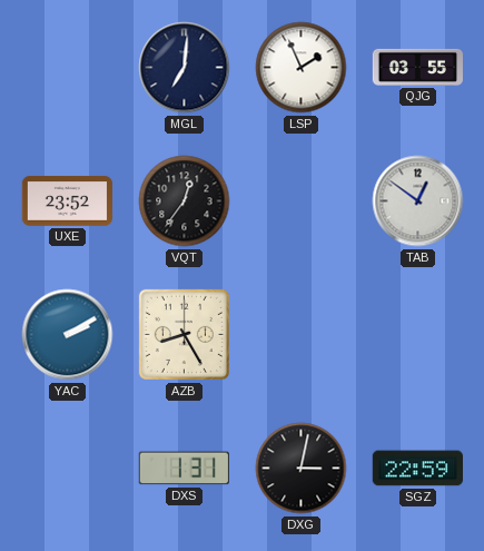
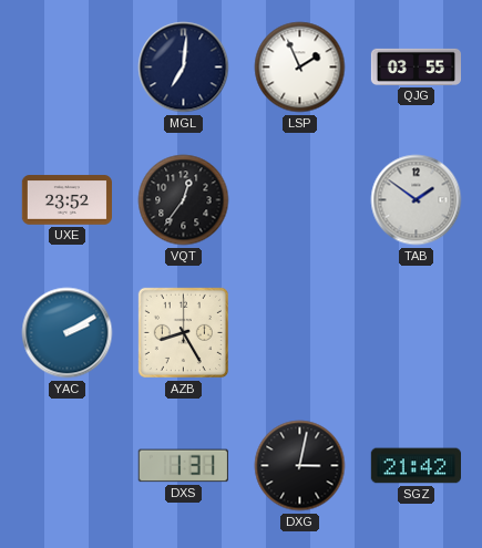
TAB: 12:51 -> 1:51
SGZ: 22:59 -> 21:42
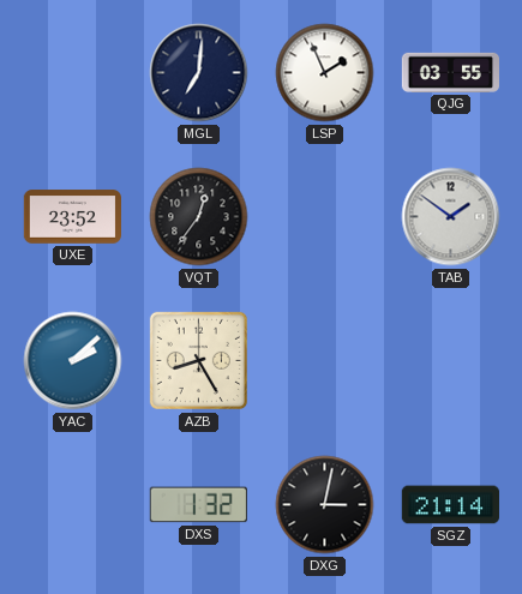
YAC: 2:10 -> 2:08
DXS: 1:31 -> 1:32
SGZ: 21:42 -> 21:14
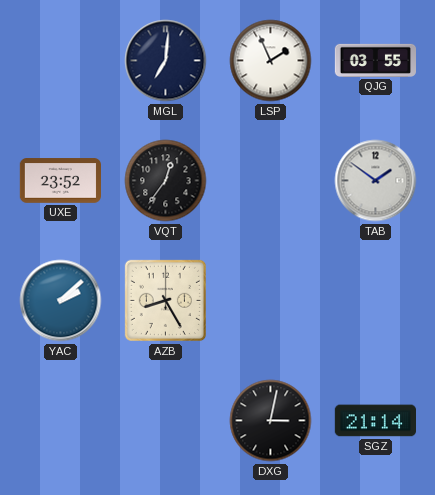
DXS: 1:32 -> none
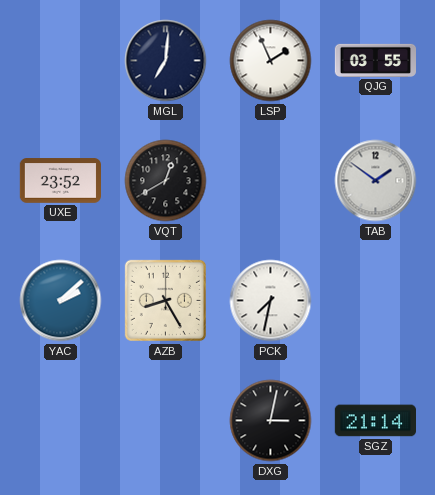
VQT: 12:36 -> 12:40
PCK: none -> 7:32
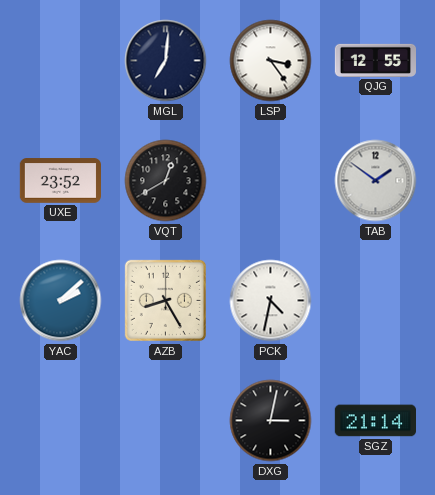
LSP: 1:56 -> 3:24
QJG: 03:55 -> 12:55
PCK: 7:32 -> 4:32
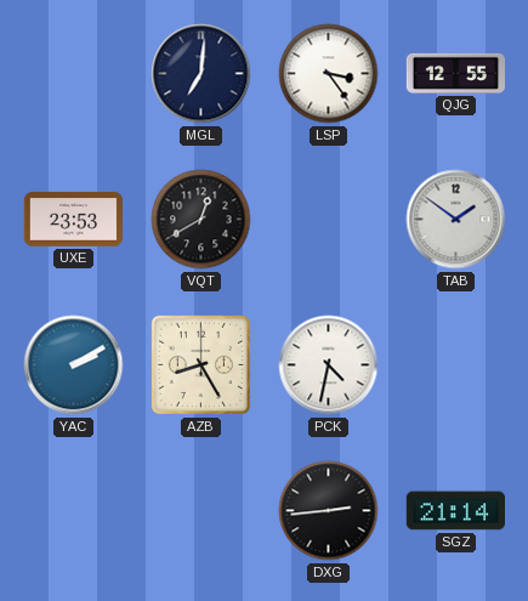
UXE: 23:52 -> 23:53
YAC: 2:08 -> 2:10
DXG: 3:02 -> 2:44
